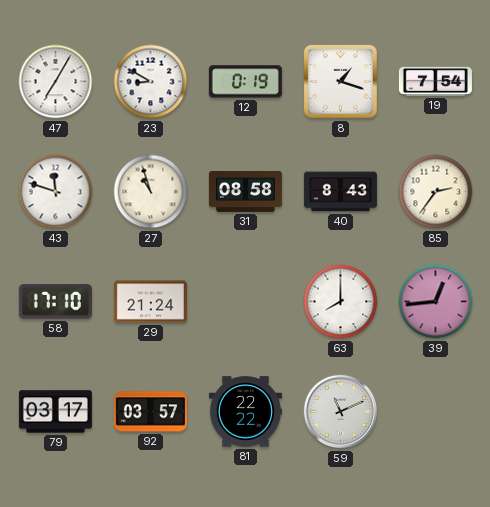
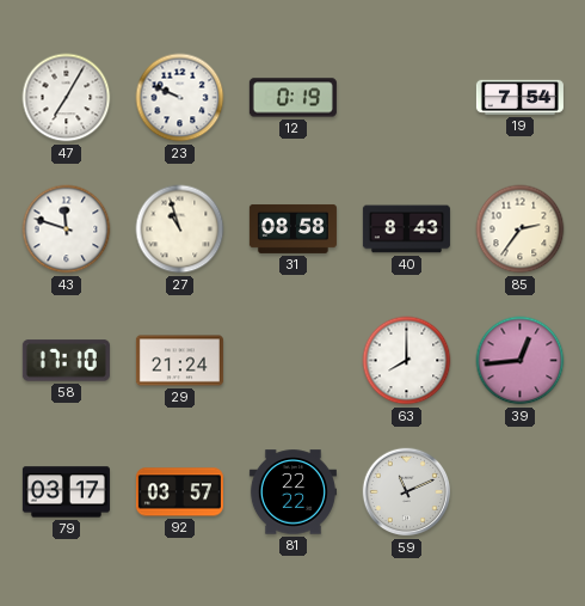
23: 8:50 -> 9:49
8: 1:18 -> none
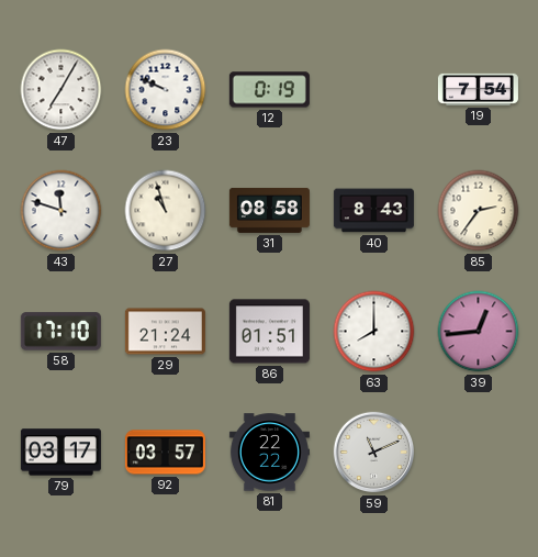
86: none -> 01:51
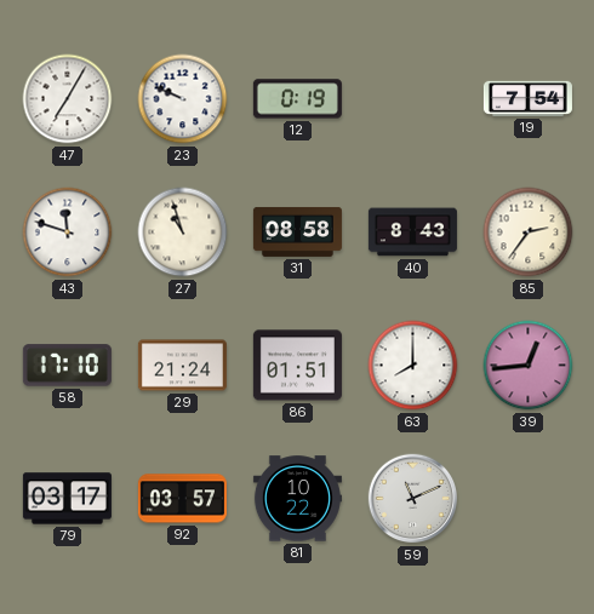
81: 22:22 -> 10:22
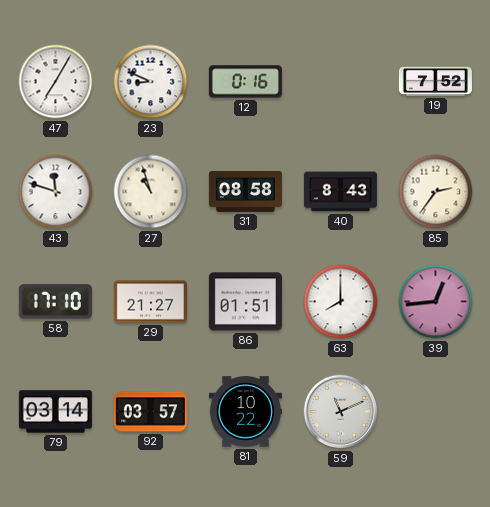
23: 9:49 -> 8:49
12: 0:19 -> 0:16
19: 7:54 -> 7:52
29: 21:24 -> 21:27
79: 03:17 -> 03:14
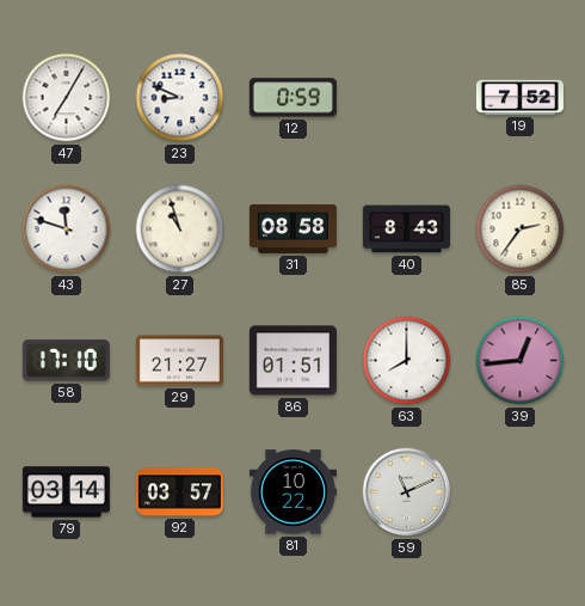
12: 0:16 -> 0:59
